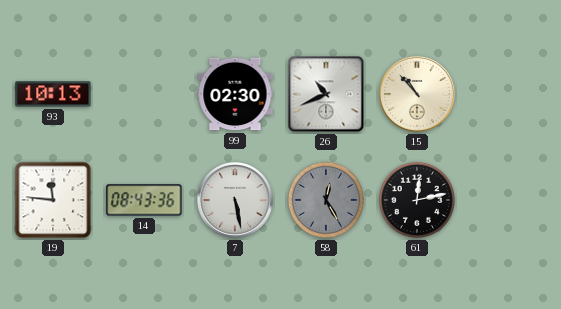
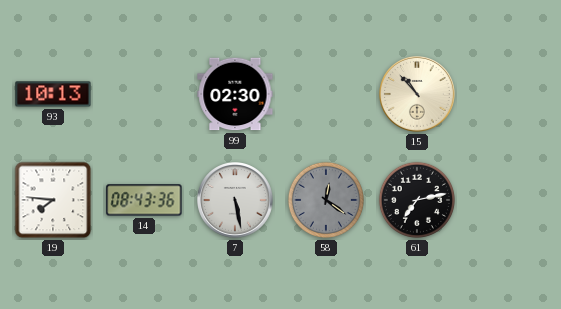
26: 10:41 -> none
19: 11:46 -> 7:46
58: 12:25 -> 12:21
61: 12:13 -> 7:13
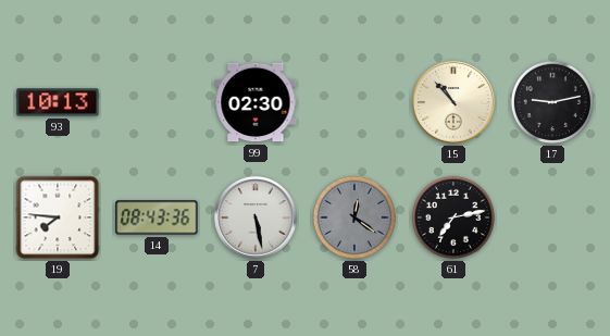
17: none -> 9:13
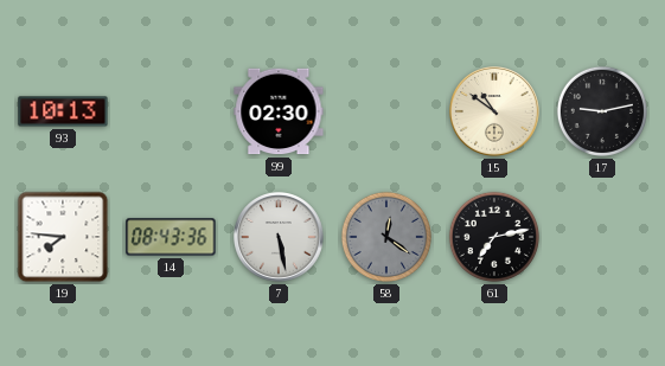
15: 10:53 -> 10:51
